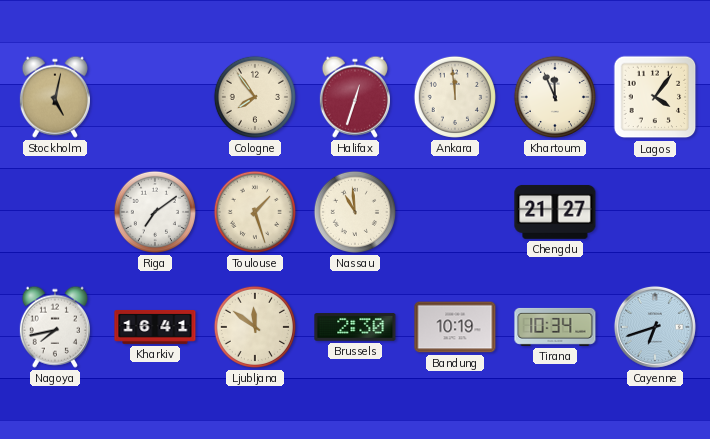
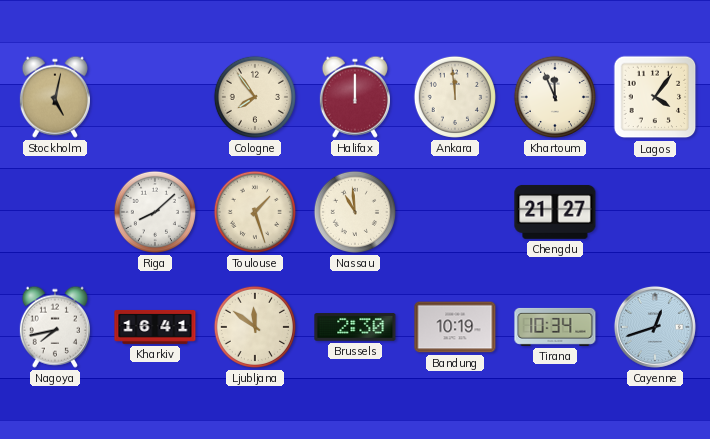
Halifax: 12:33 -> 12:00
Riga: 7:09 -> 8:08
Cayenne: 6:42 -> 12:42
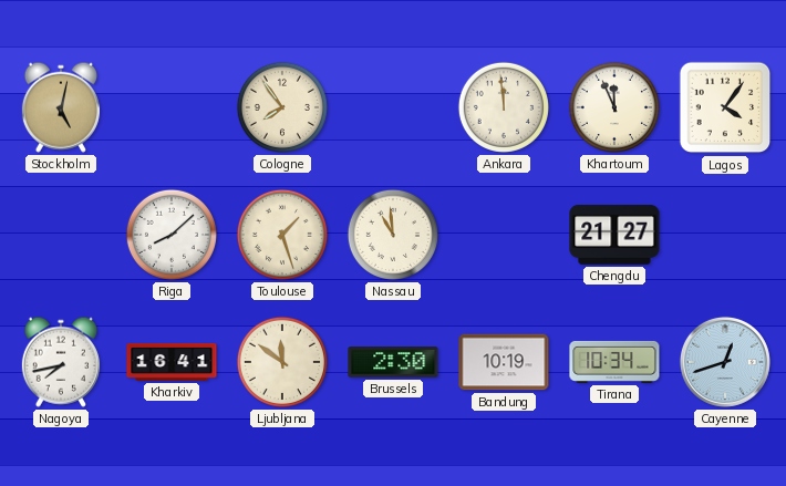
Halifax: 12:00 -> none
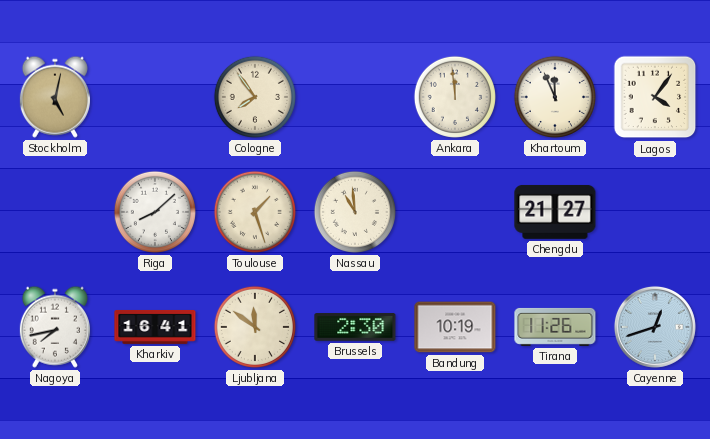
Tirana: 10:34 -> 11:26
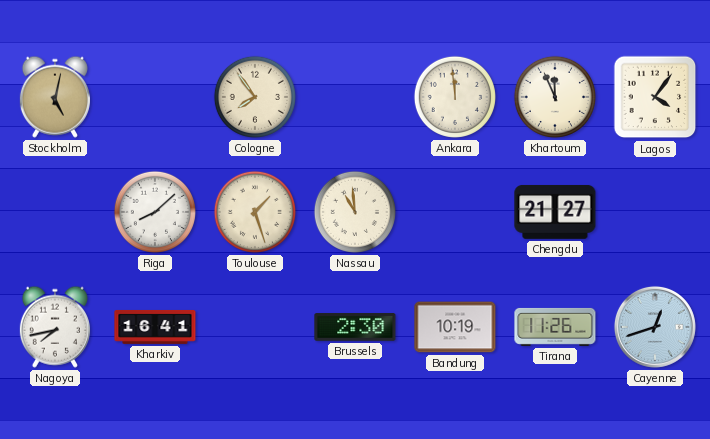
Ljubljana: 11:51 -> none
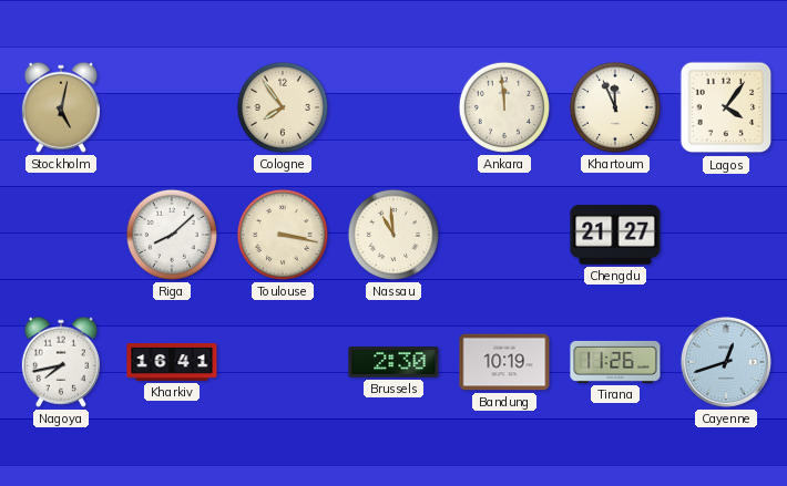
Toulouse: 1:27 -> 3:17
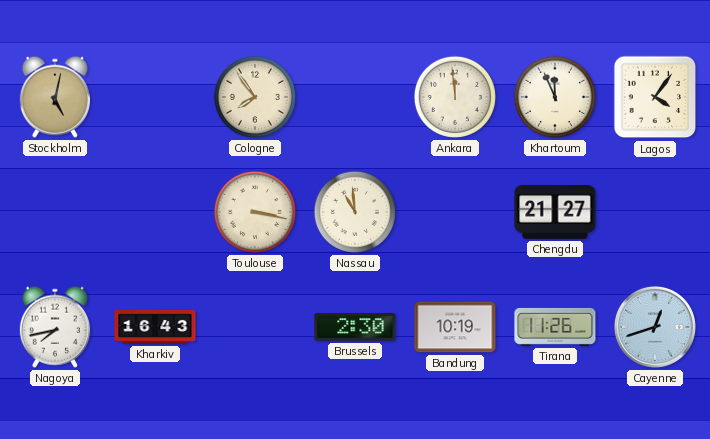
Riga: 8:08 -> none
Kharkiv: 16:41 -> 16:43
